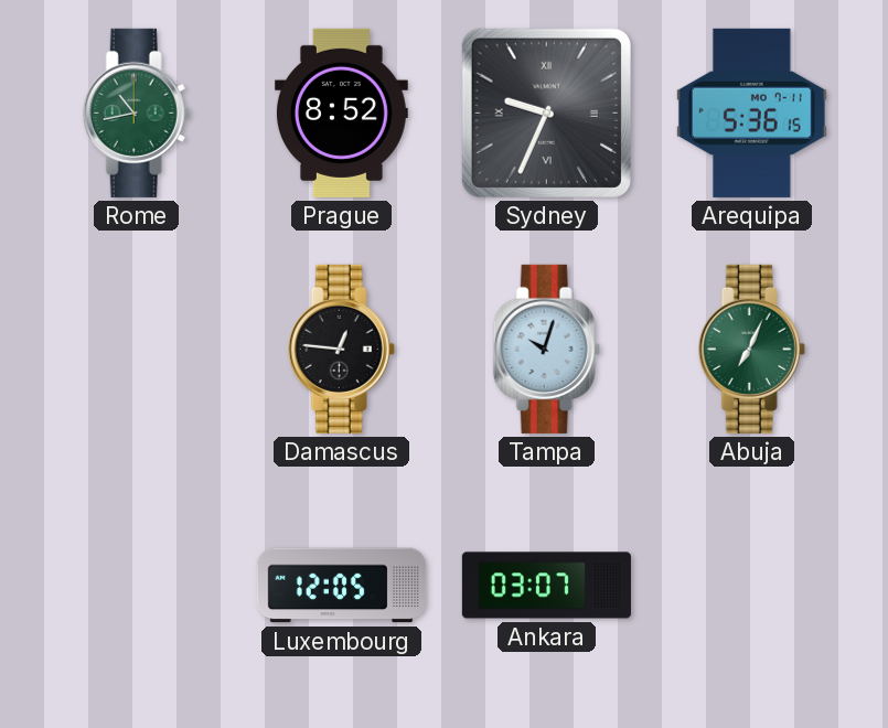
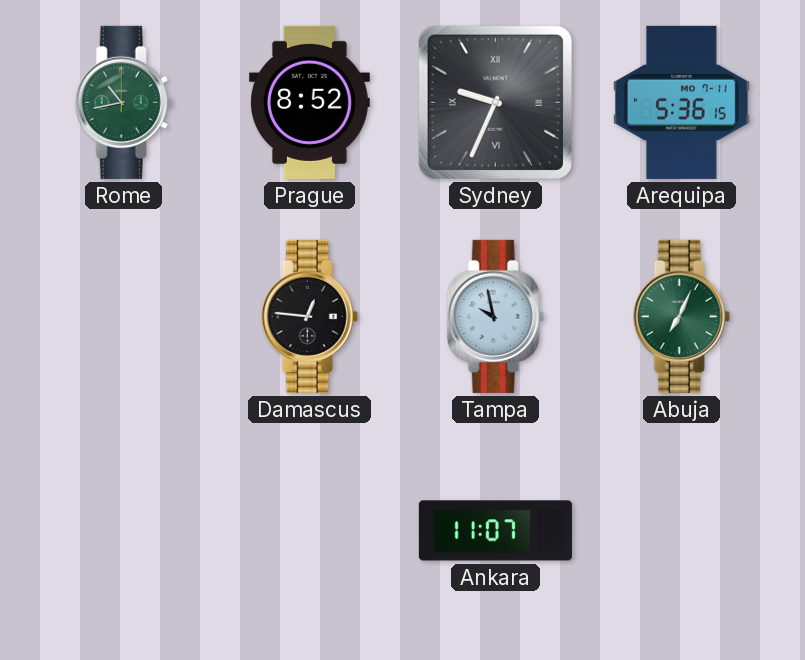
Tampa: 10:03 -> 9:58
Luxembourg: 12:05 -> none
Ankara: 03:07 -> 11:07
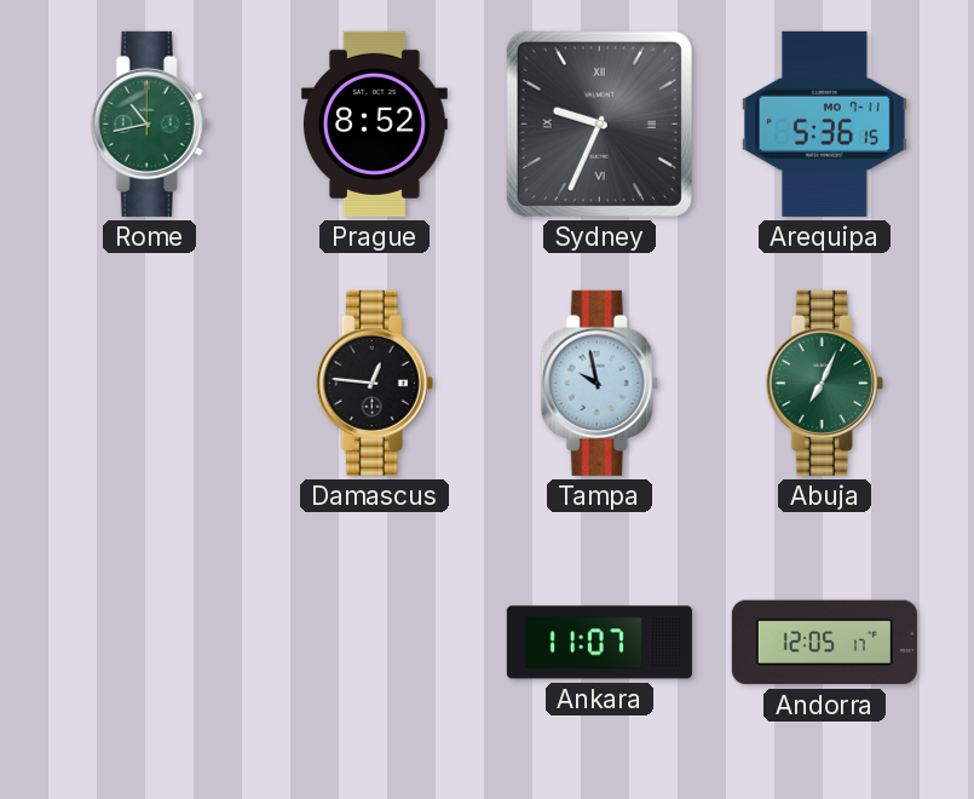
Andorra: none -> 12:05
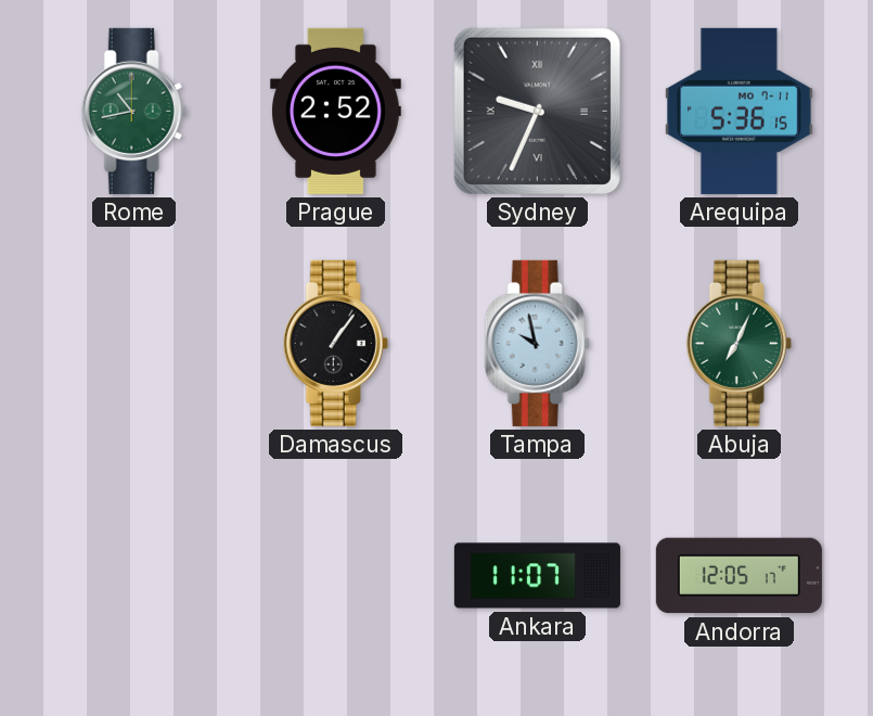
Prague: 8:52 -> 2:52
Damascus: 12:46 -> 1:06
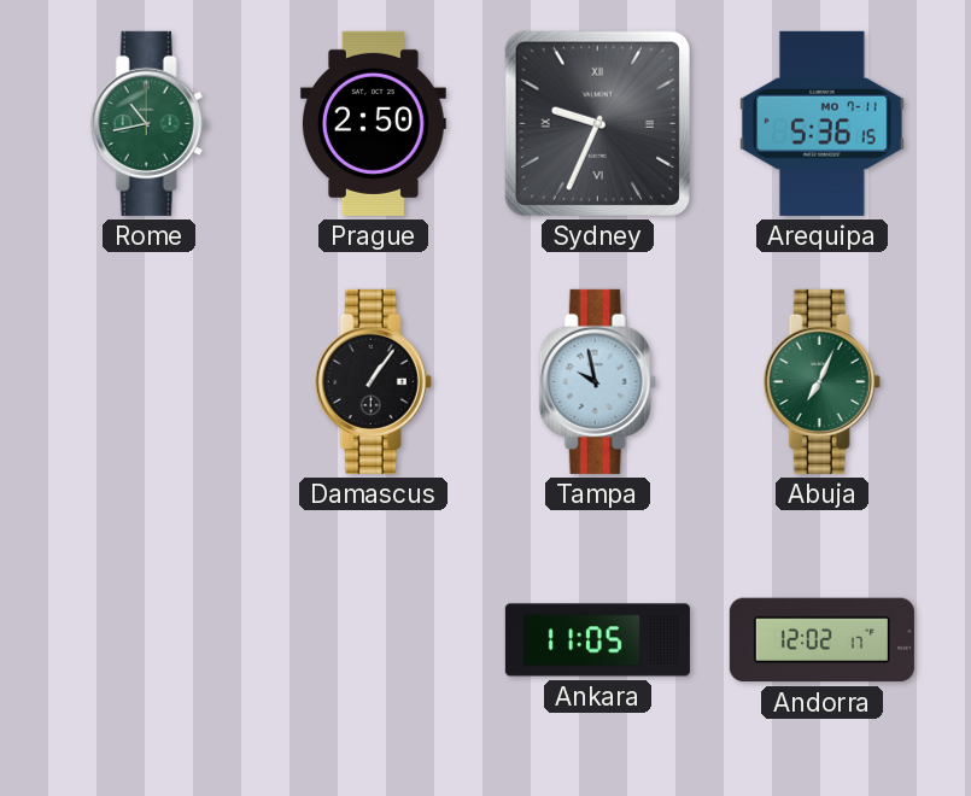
Prague: 2:52 -> 2:50
Ankara: 11:07 -> 11:05
Andorra: 12:05 -> 12:02
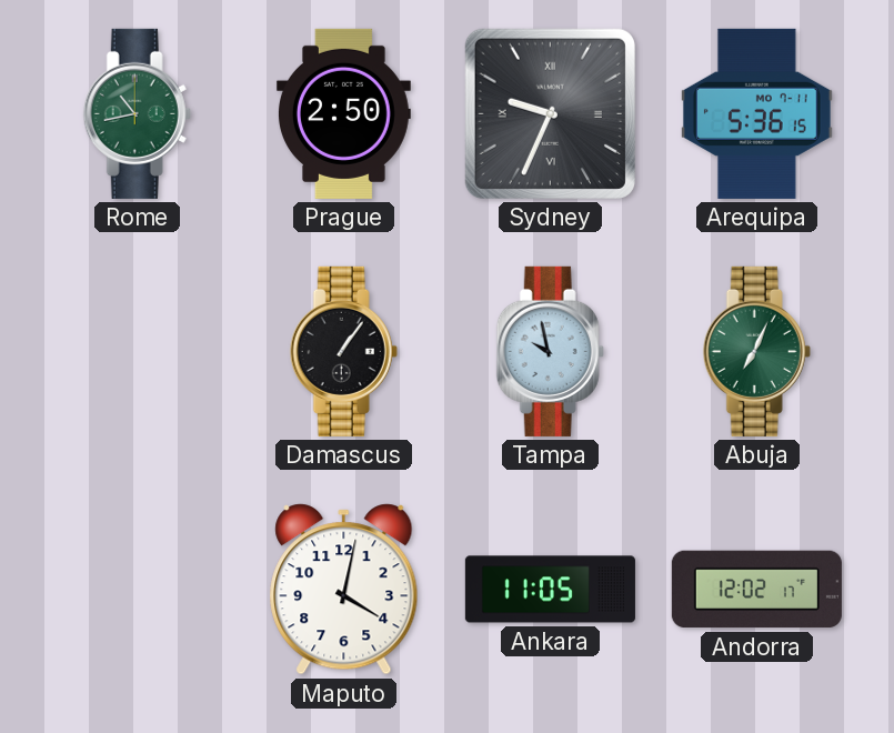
Maputo: none -> 4:02
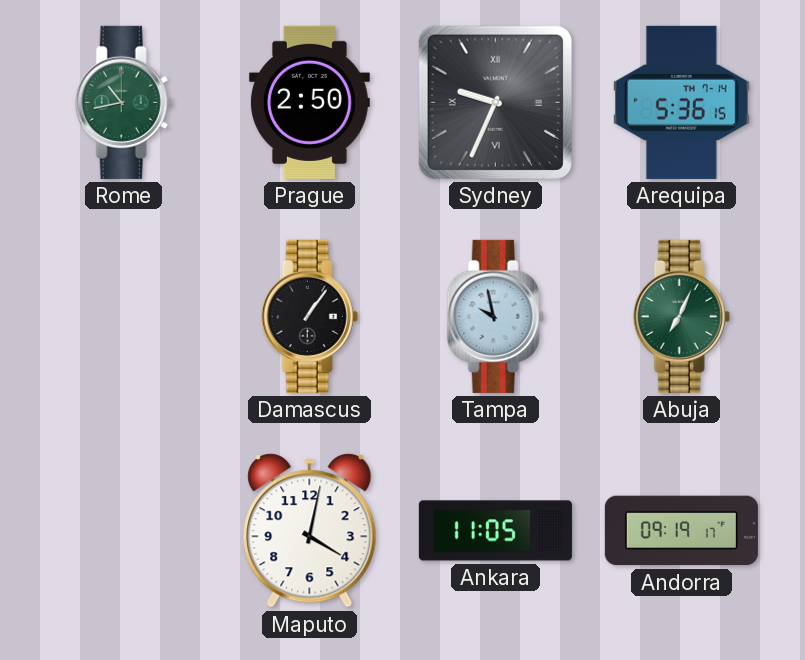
Arequipa date: MO 7-11 -> TH 7-14
Andorra: 12:02 -> 09:19
